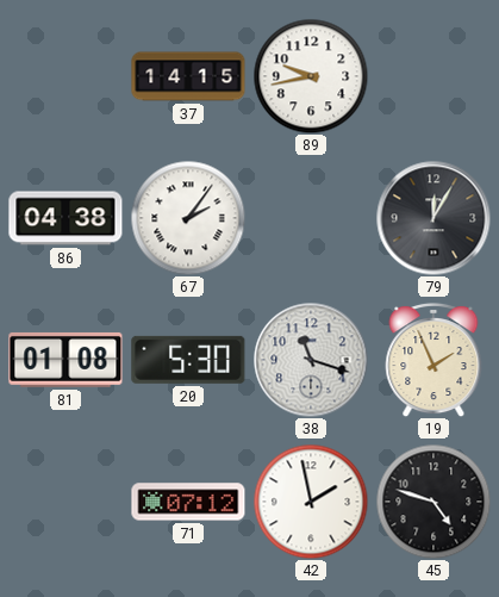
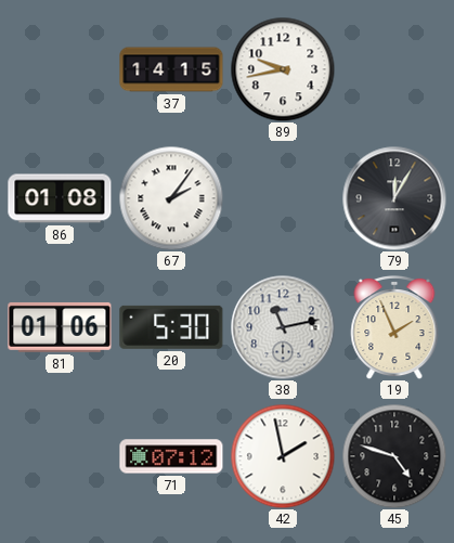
86: 04:38 -> 01:08
81: 01:08 -> 01:06
38: 11:18 -> 11:13
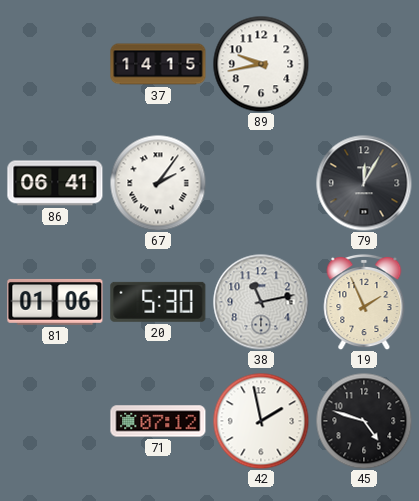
86: 01:08 -> 06:41
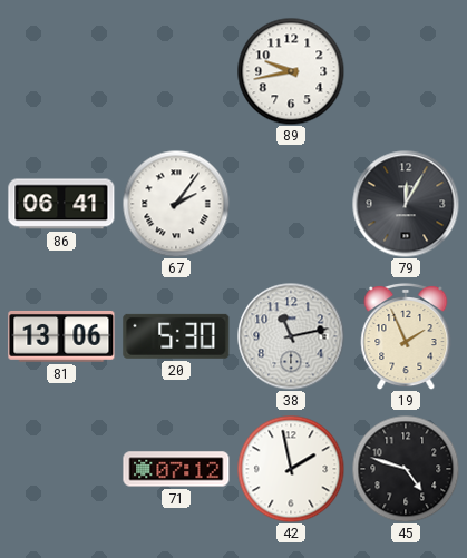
37: 14:15 -> none
81: 01:06 -> 13:06
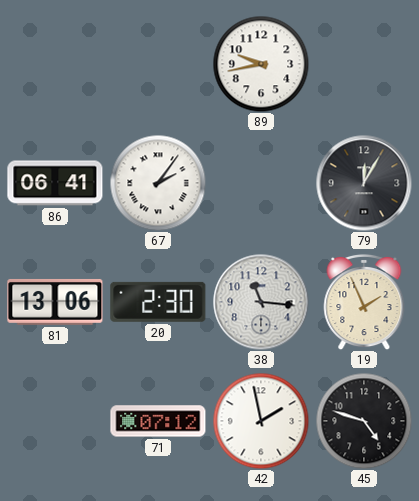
20: 5:30 -> 2:30
38: 11:13 -> 11:16
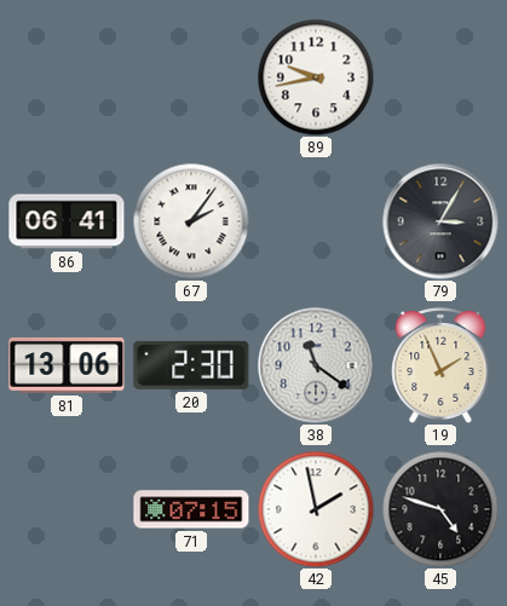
79: 12:05 -> 3:05
38: 11:16 -> 11:21
71: 07:12 -> 07:15
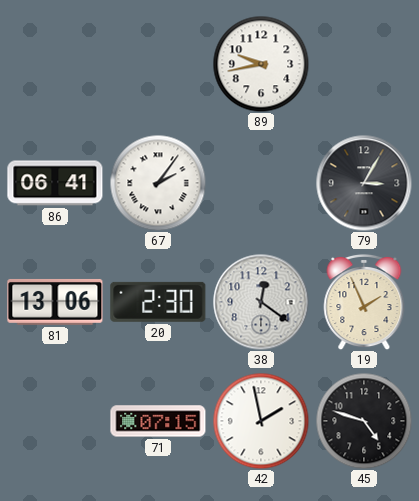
38: 11:21 -> 12:21
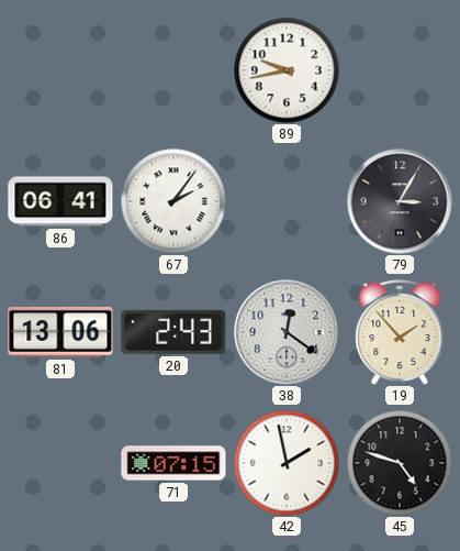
20: 2:30 -> 2:43
19: 1:56 -> 1:53
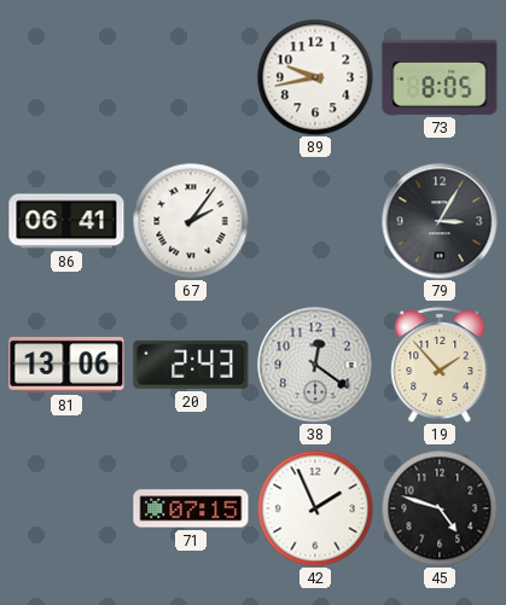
73: none -> 8:05
42: 1:58 -> 1:56
